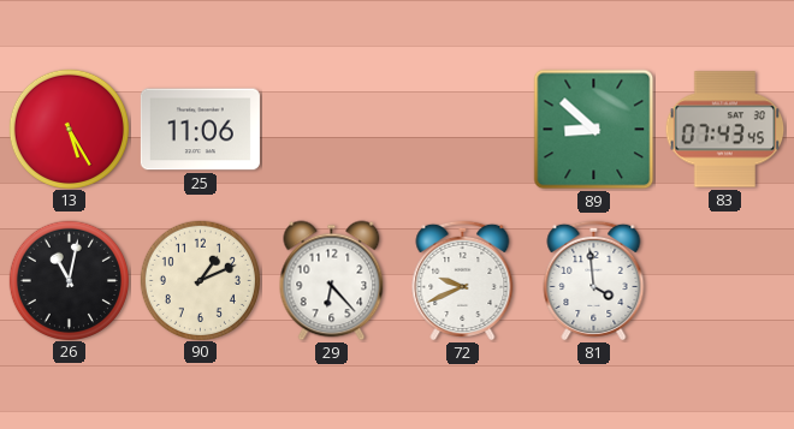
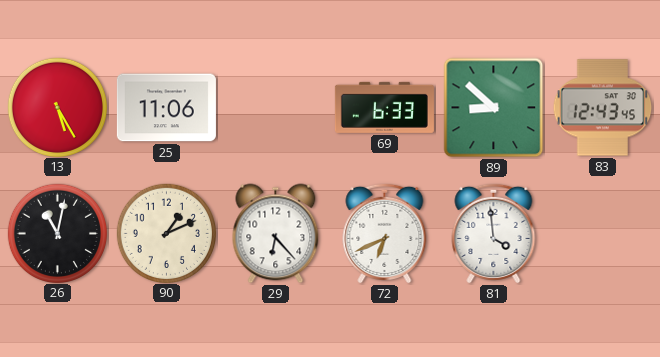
69: none -> 6:33
83: 07:43 -> 12:43
72: 9:41 -> 6:41
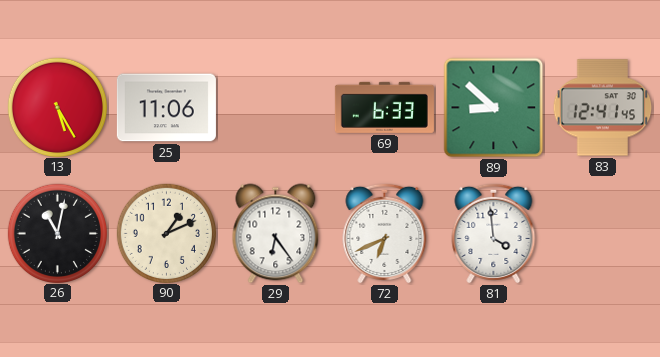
83: 12:43 -> 12:41
29: 6:23 -> 6:24
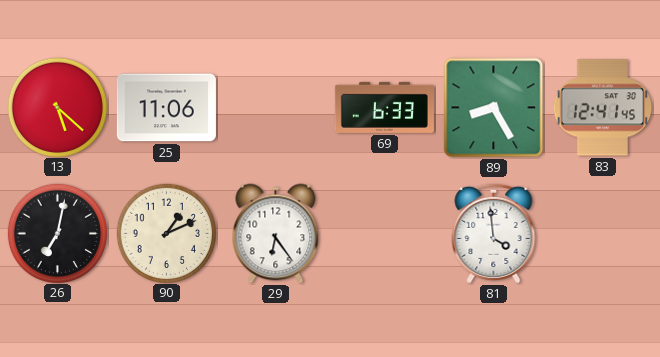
13: 5:25 -> 5:22
89: 8:52 -> 8:25
26: 11:02 -> 7:02
72: 6:41 -> none
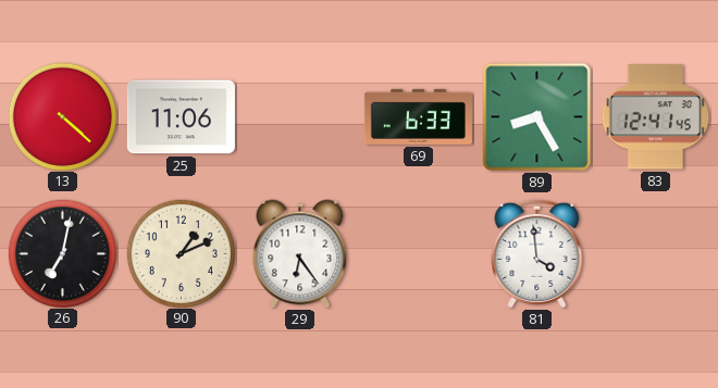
13: 5:22 -> 4:22
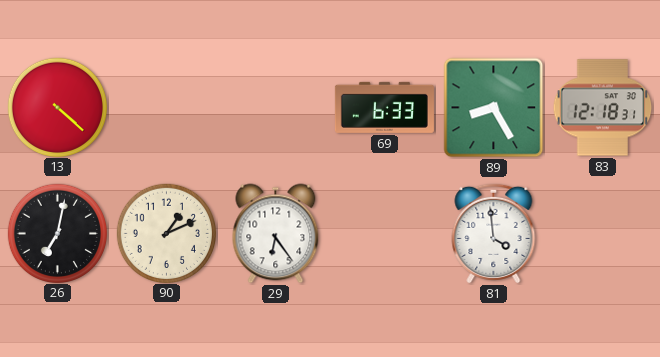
25: 11:06 -> none
83: 12:41 -> 12:18
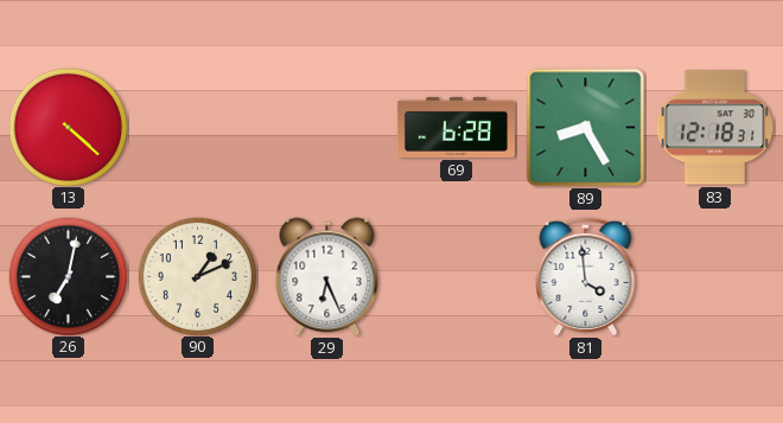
69: 6:33 -> 6:28
29: 6:24 -> 6:26
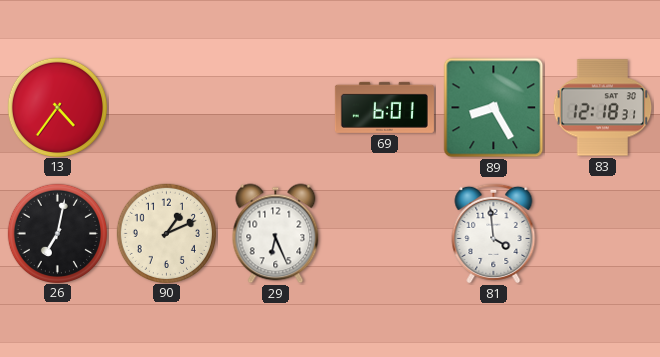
13: 4:22 -> 4:36
69: 6:28 -> 6:01
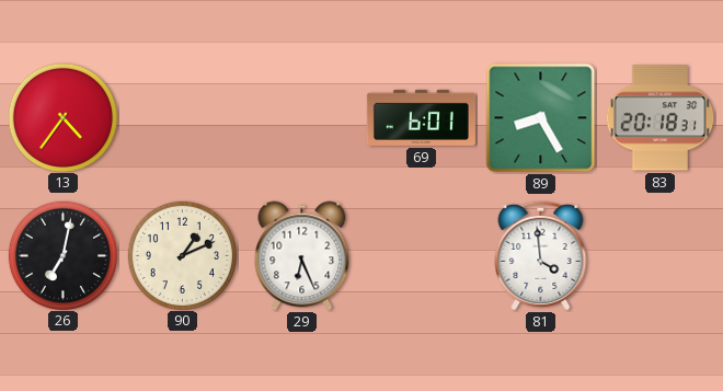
83: 12:18 -> 20:18
